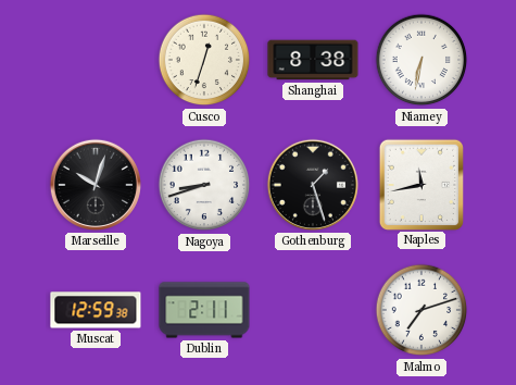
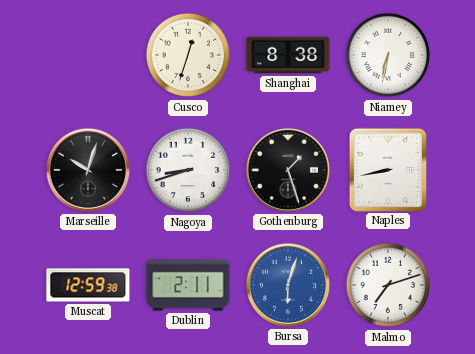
Naples: 11:43 -> 8:43
Bursa: none -> 6:03
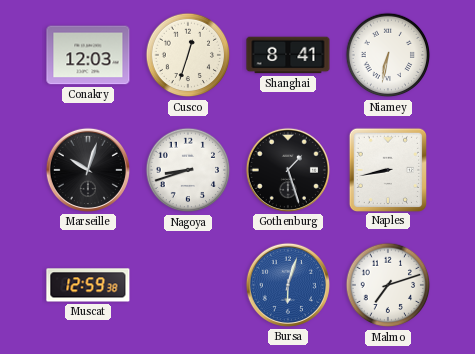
Conakry: none -> 12:03
Shanghai: 8:38 -> 8:41
Dublin: 2:11 -> none
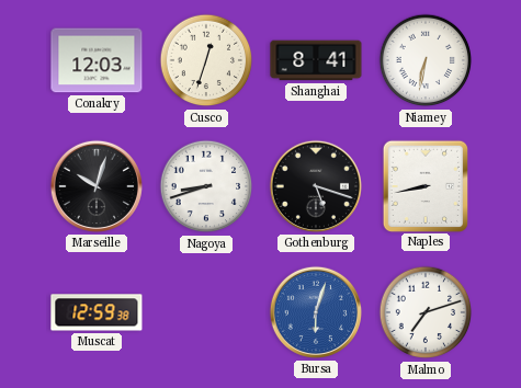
Gothenburg: 1:27 -> 5:18
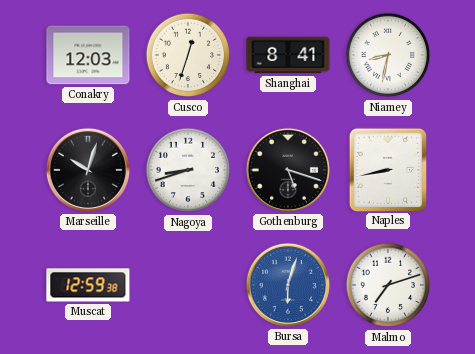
Niamey: 6:32 -> 8:32
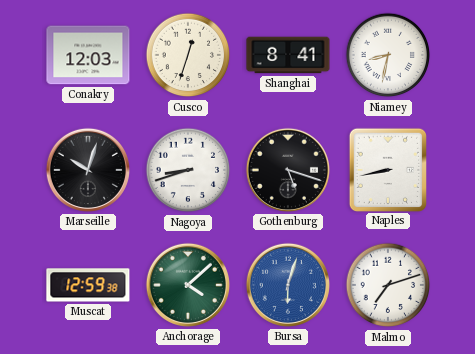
Anchorage: none -> 4:08
